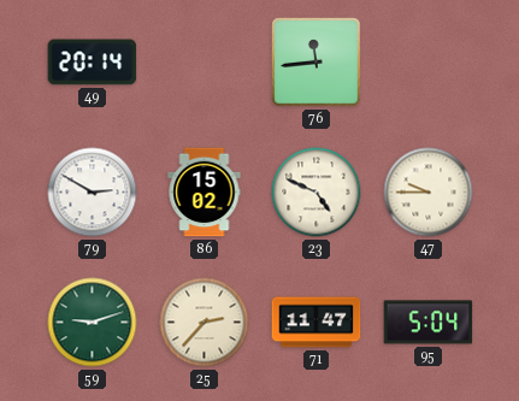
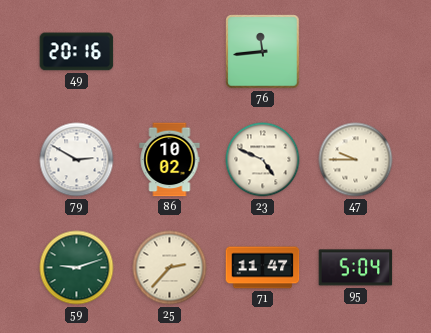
49: 20:14 -> 20:16
86: 15:02 -> 10:02
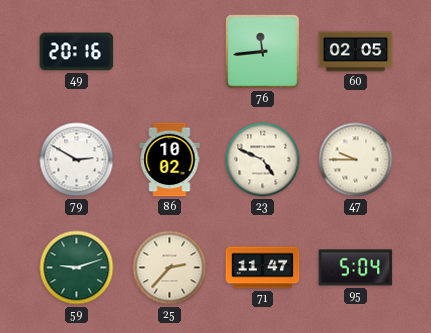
60: none -> 02:05
